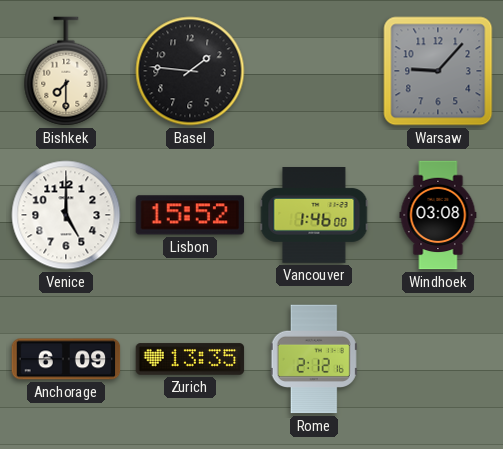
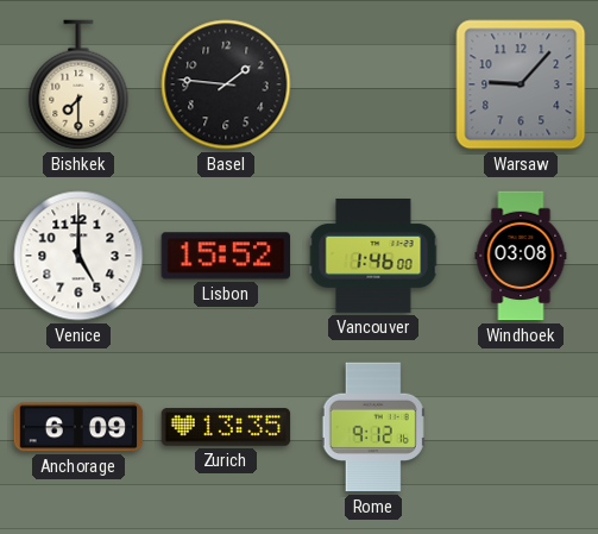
Rome: 2:12 -> 9:12
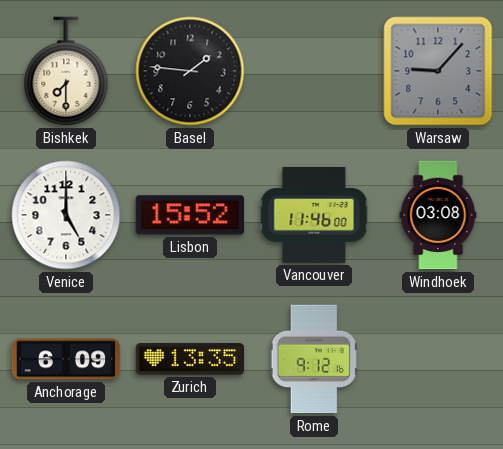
Vancouver: 1:46 -> 11:46
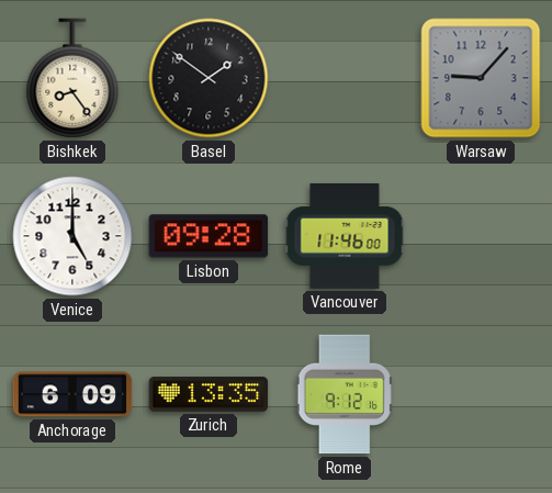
Bishkek: 7:30 -> 8:24
Basel: 1:46 -> 1:51
Lisbon: 15:52 -> 09:28
Windhoek: 03:08 -> none
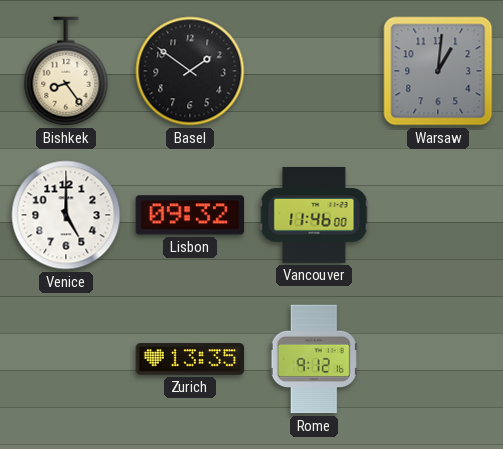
Warsaw: 9:07 -> 1:01
Lisbon: 09:28 -> 09:32
Anchorage: 6:09 -> none
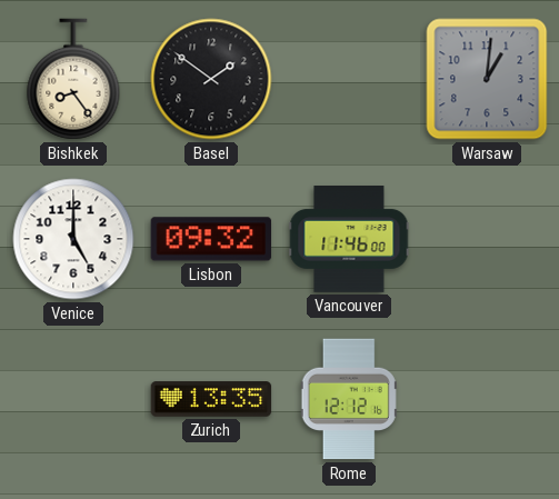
Rome: 9:12 -> 12:12
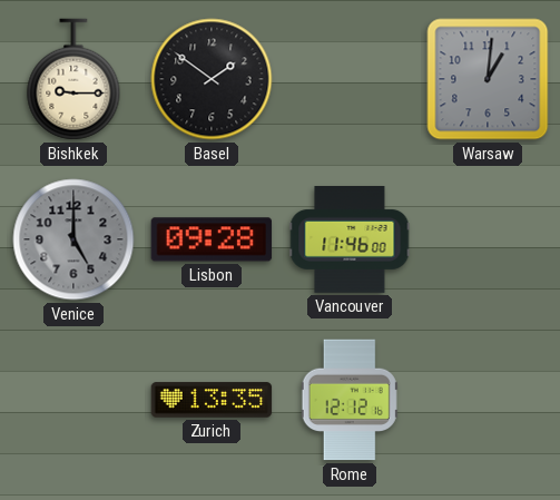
Bishkek: 8:24 -> 9:15
Venice dial: white -> grey
Lisbon: 09:32 -> 09:28
